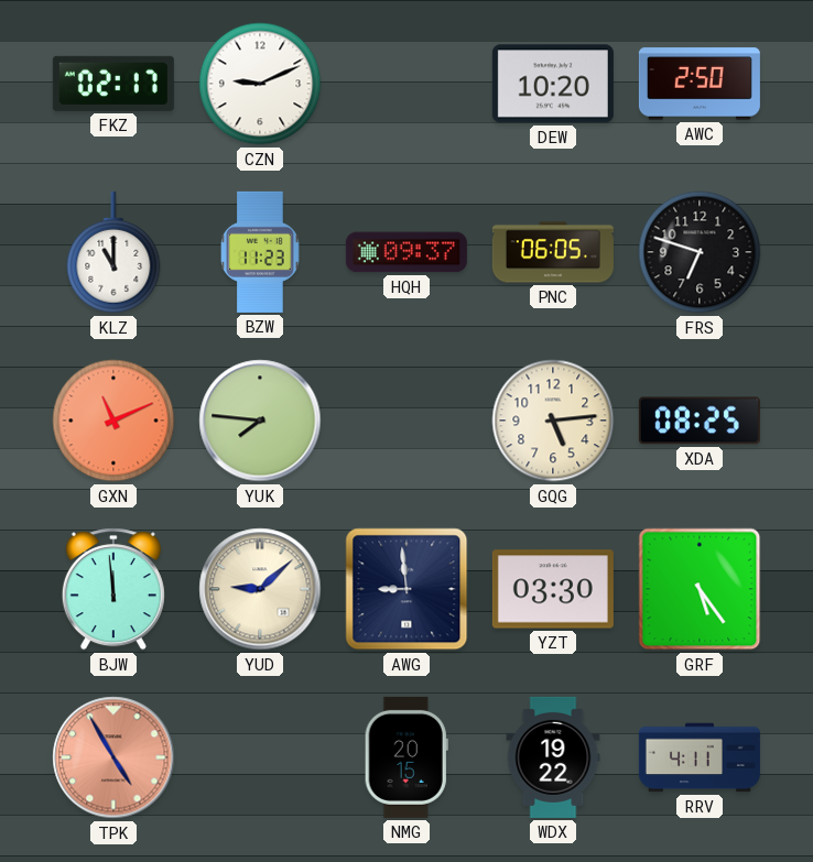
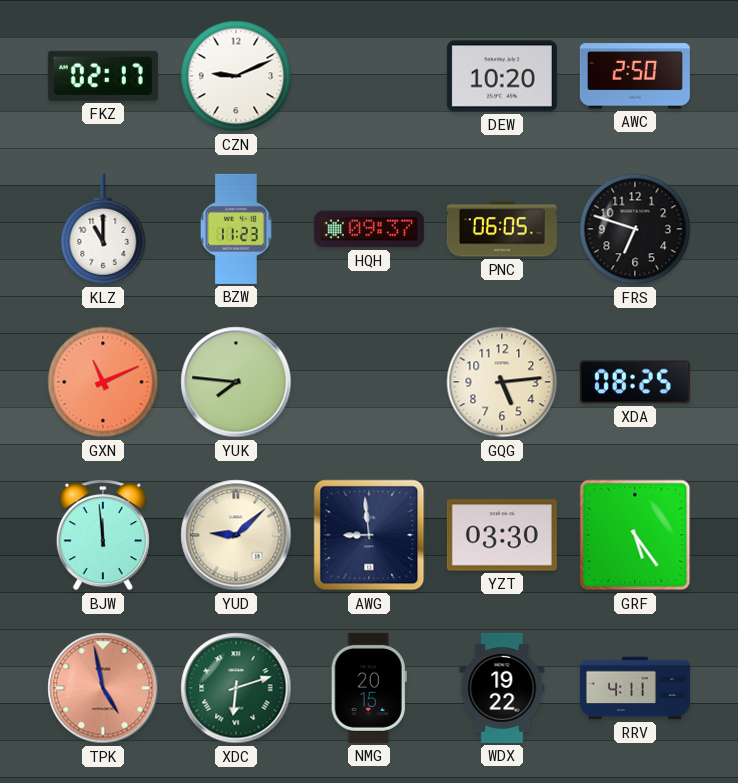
TPK: 4:55 -> 4:58
XDC: none -> 6:12
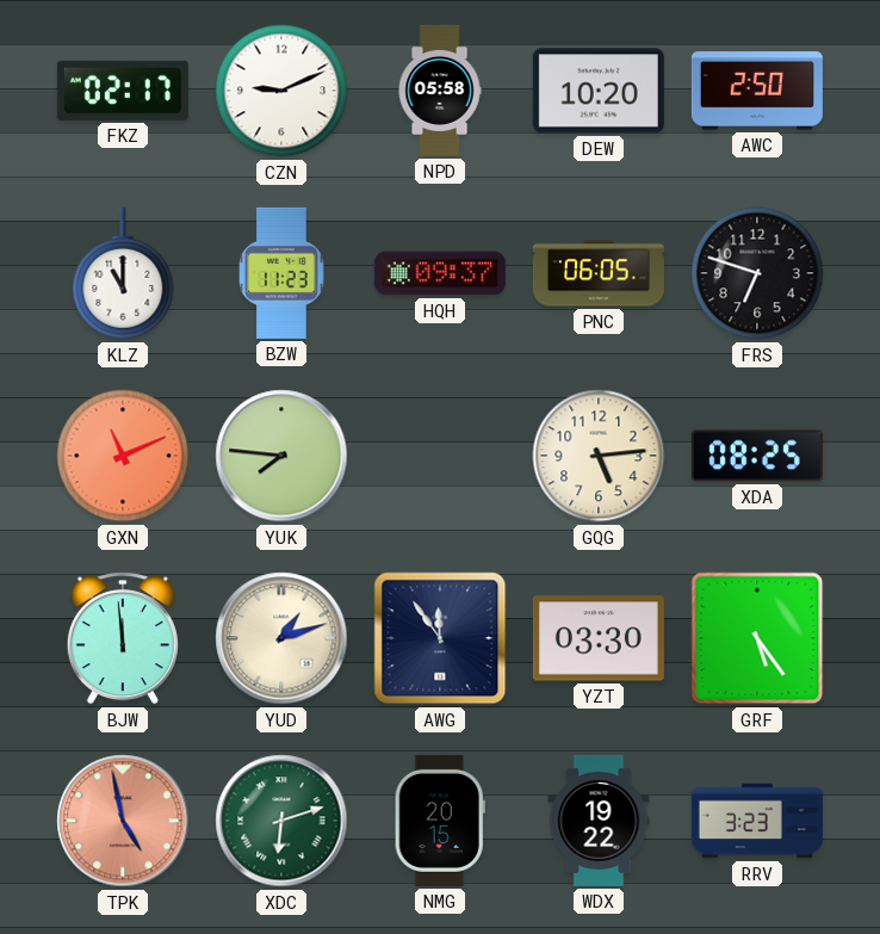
NPD: none -> 05:58
YUD: 9:08 -> 1:12
AWG: 8:59 -> 11:54
RRV: 4:11 -> 3:23
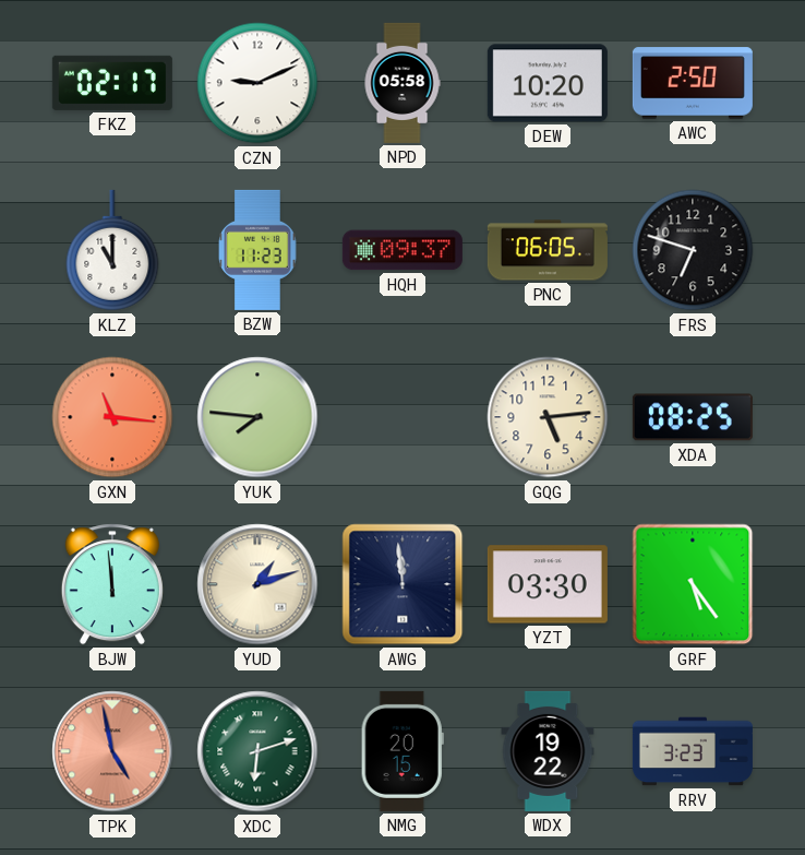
GXN: 11:11 -> 11:16
AWG: 11:54 -> 11:59
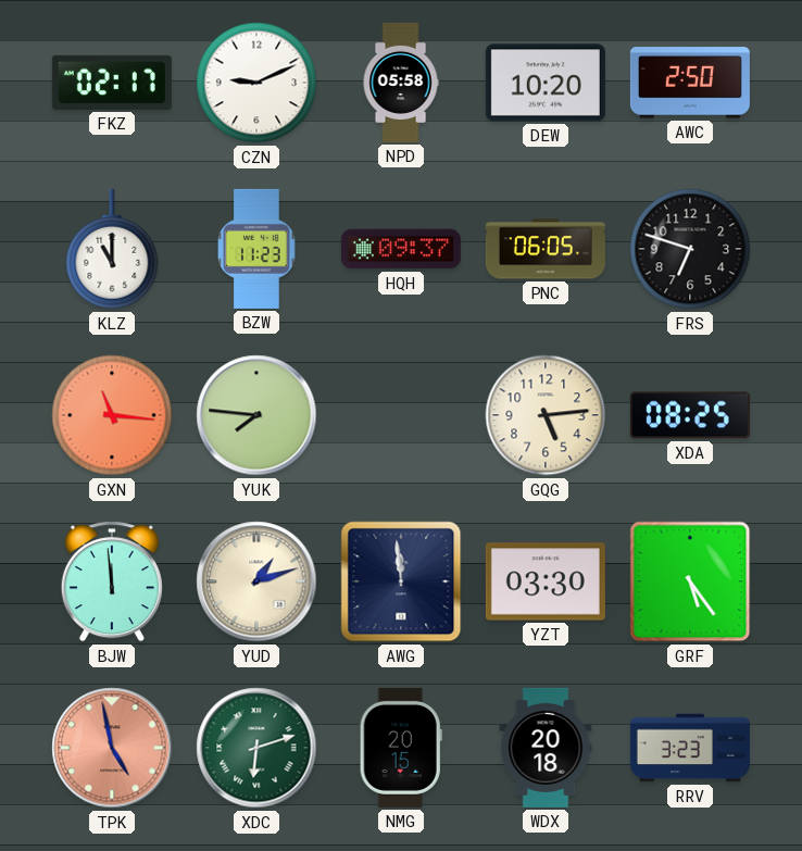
WDX: 19:22 -> 20:18
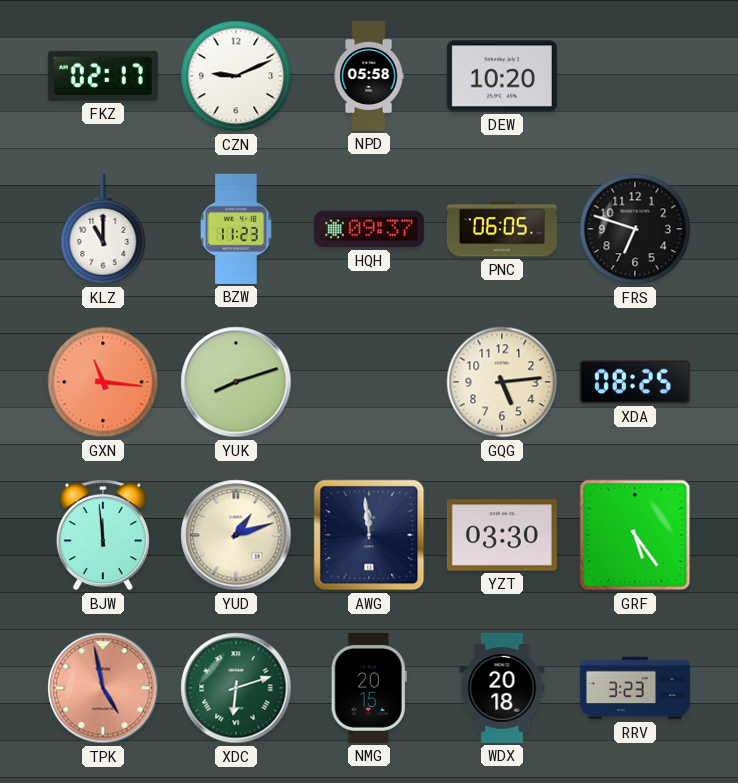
AWC: 2:50 -> none
YUK: 7:46 -> 8:12
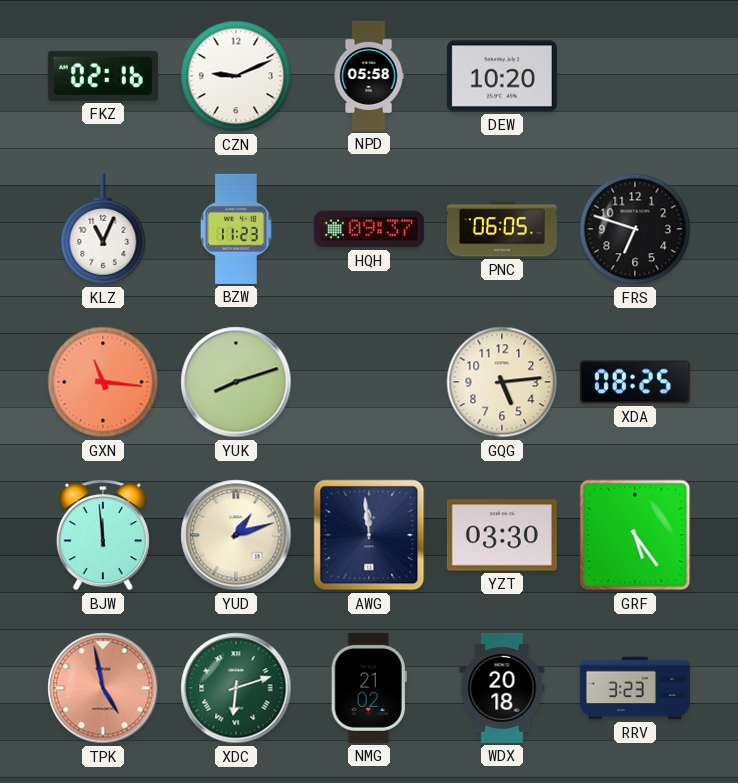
FKZ: 02:17 -> 02:16
KLZ: 11:00 -> 11:04
NMG: 20:15 -> 21:02
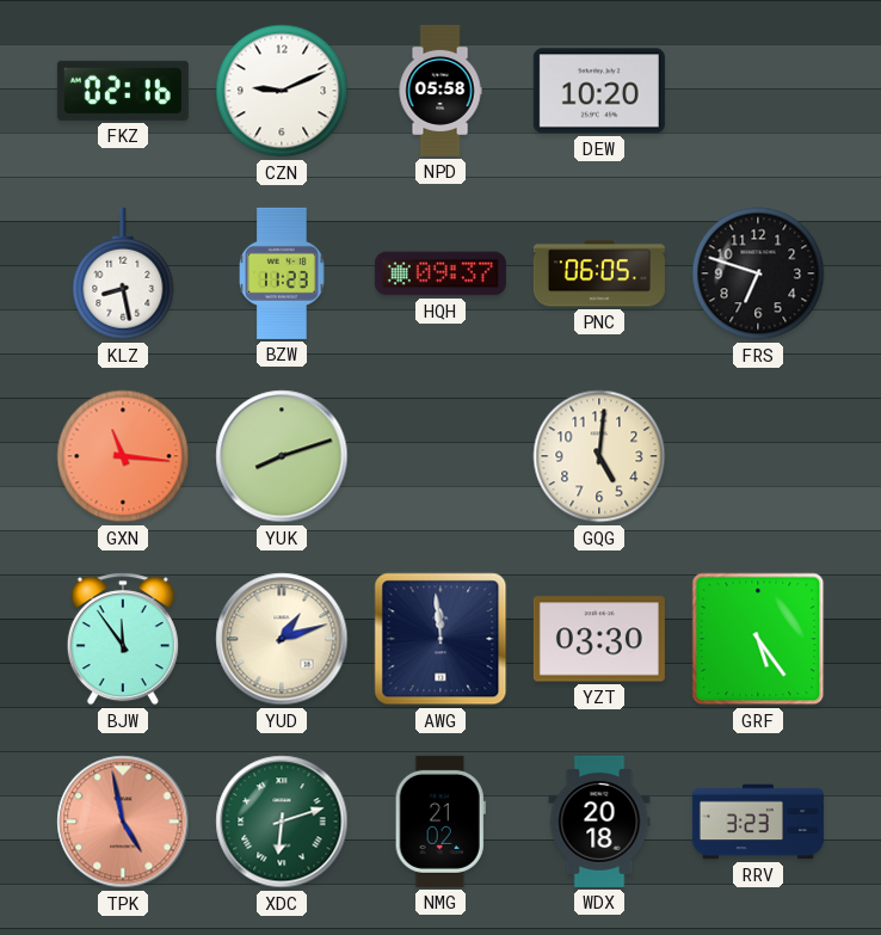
KLZ: 11:04 -> 8:28
GQG: 5:14 -> 5:01
XDA: 08:25 -> none
BJW: 11:59 -> 11:54
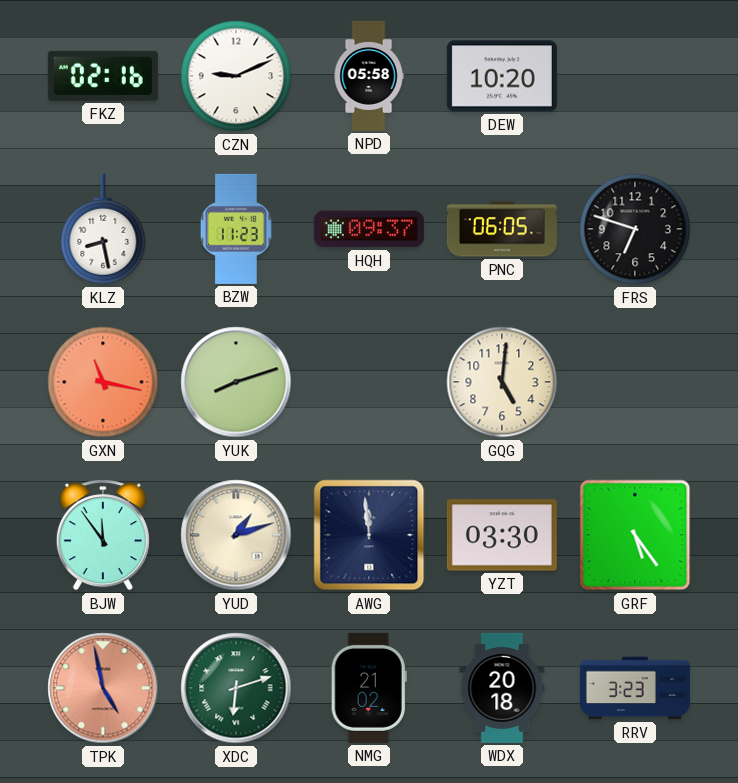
GXN: 11:16 -> 11:17
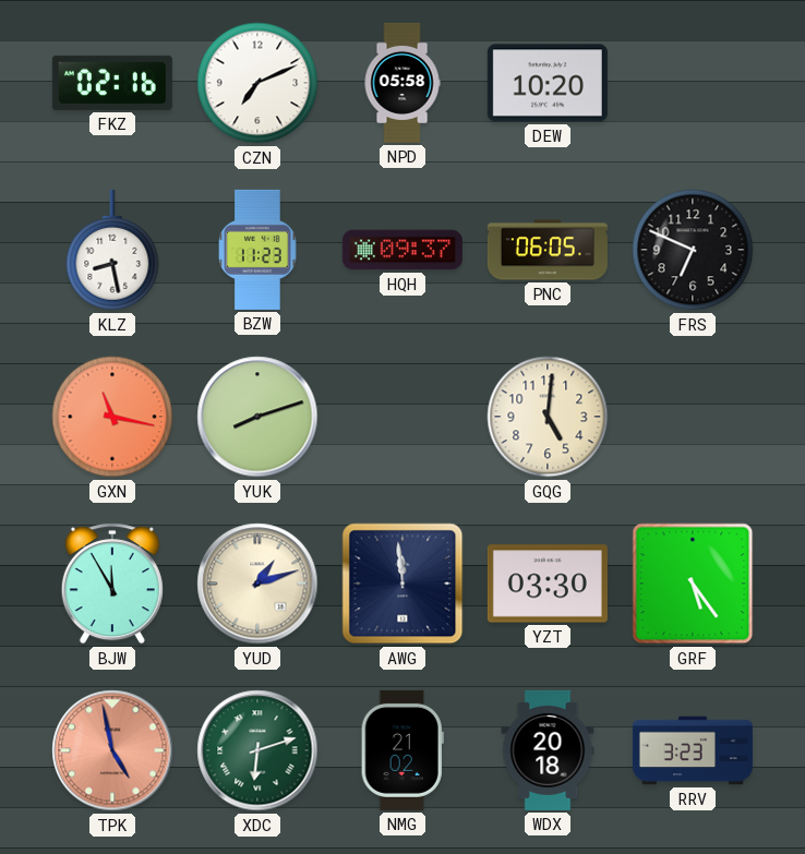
CZN: 9:11 -> 7:11
FRS: 6:48 -> 6:49
BJW: 11:54 -> 11:55
